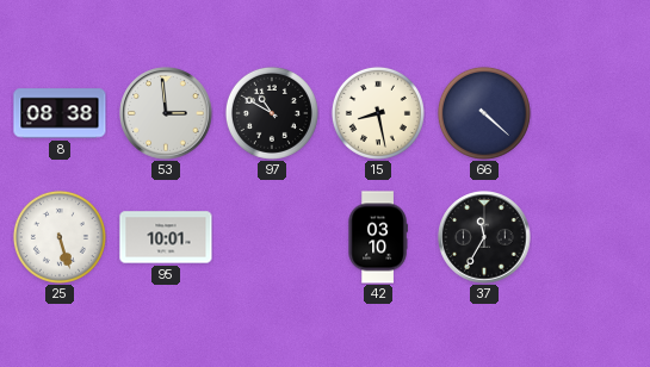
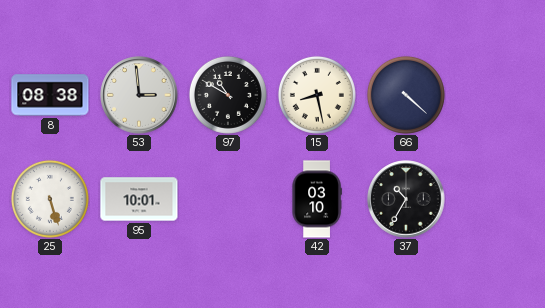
37: 11:35 -> 10:35
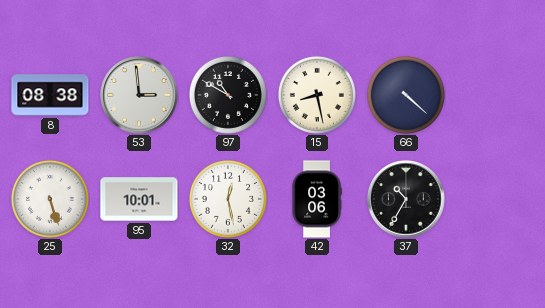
32: none -> 12:28
42: 03:10 -> 03:06
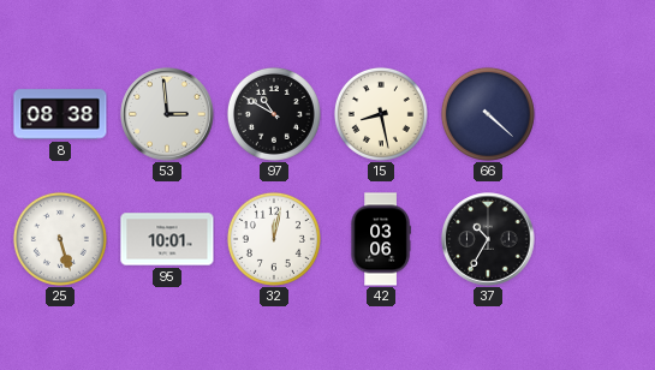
32: 12:28 -> 12:02
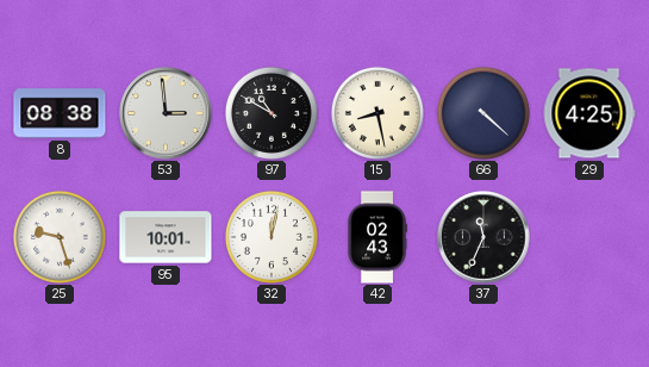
29: none -> 4:25
25: 5:27 -> 9:27
42: 03:06 -> 02:43
37: 10:35 -> 11:34
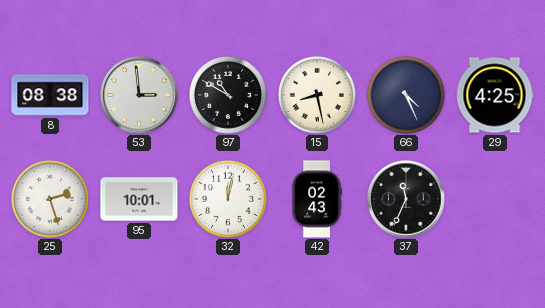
66: 4:22 -> 4:26
25: 9:27 -> 2:27
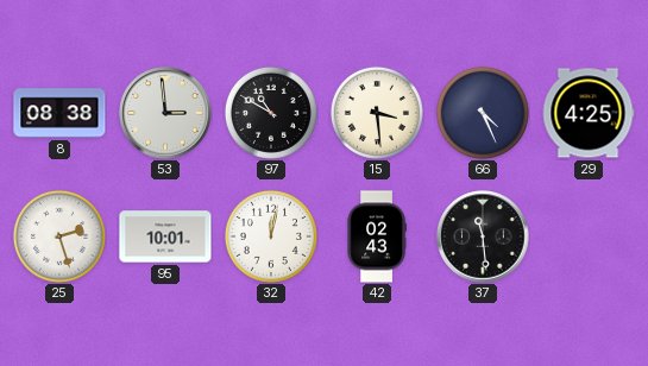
15: 8:28 -> 3:29
37: 11:34 -> 11:29
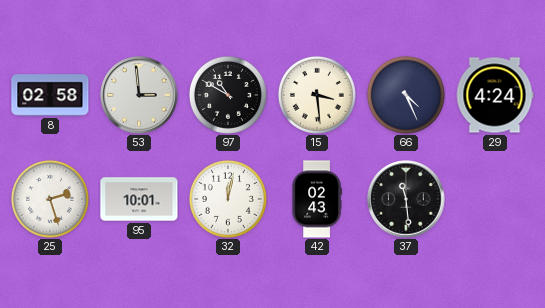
8: 08:38 -> 02:58
29: 4:25 -> 4:24
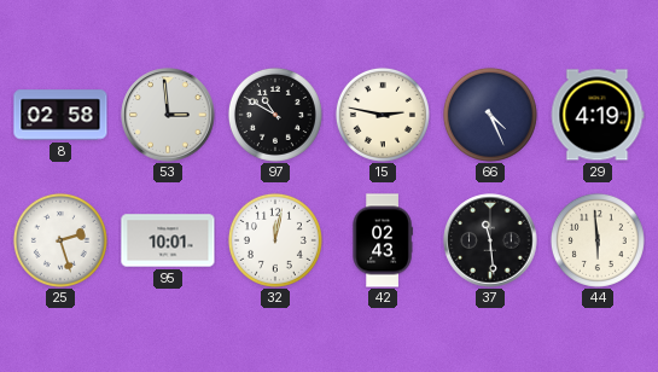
15: 3:29 -> 2:47
29: 4:24 -> 4:19
44: none -> 5:59
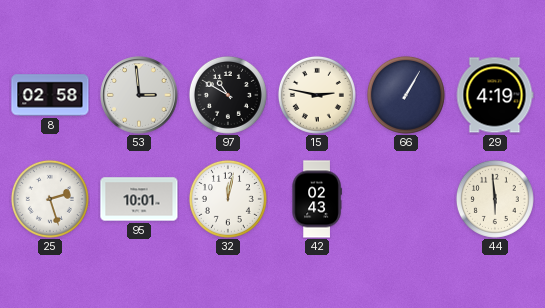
66: 4:26 -> 1:05
37: 11:29 -> none
